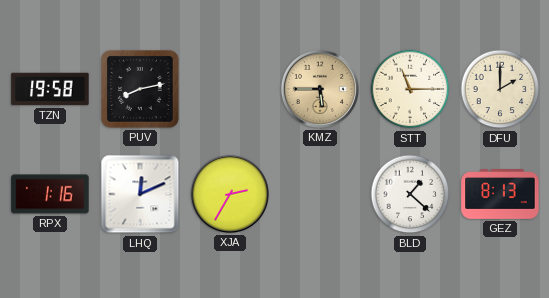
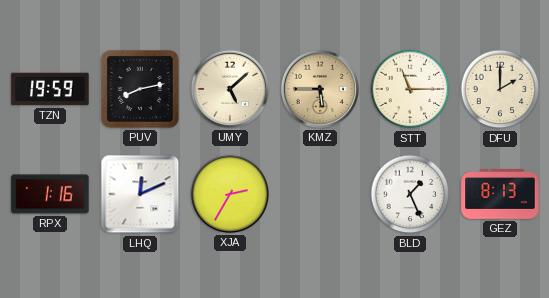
TZN: 19:58 -> 19:59
UMY: none -> 5:08
BLD: 1:22 -> 1:26
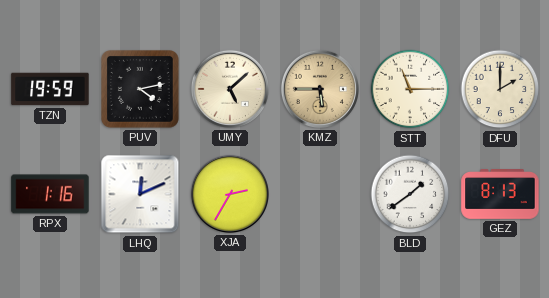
PUV: 8:13 -> 4:13
BLD: 1:26 -> 1:39
